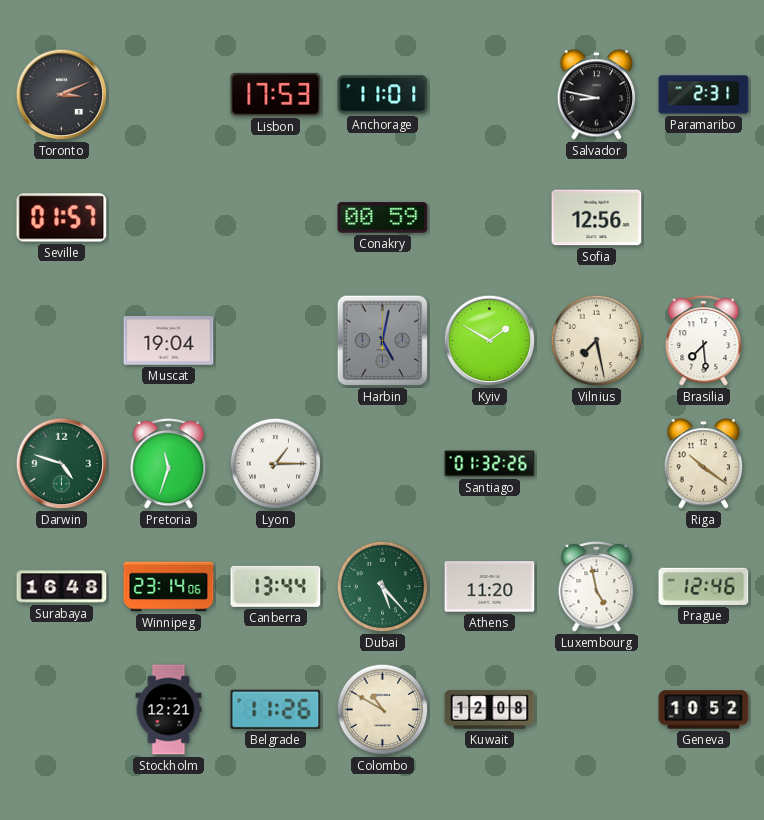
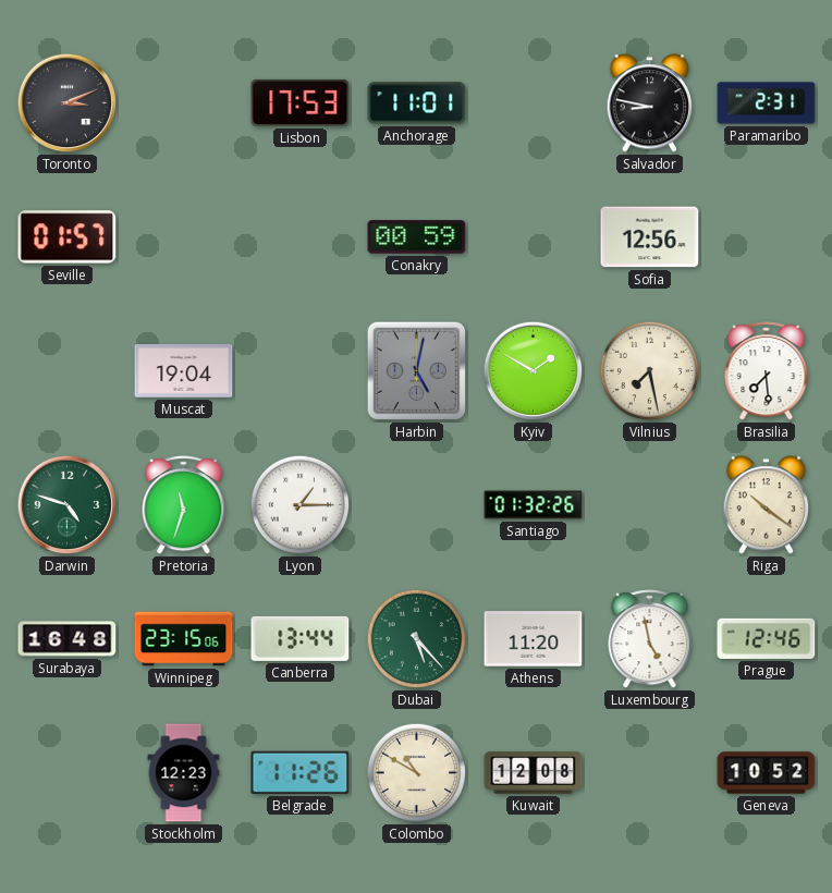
Winnipeg: 23:14 -> 23:15
Stockholm: 12:21 -> 12:23
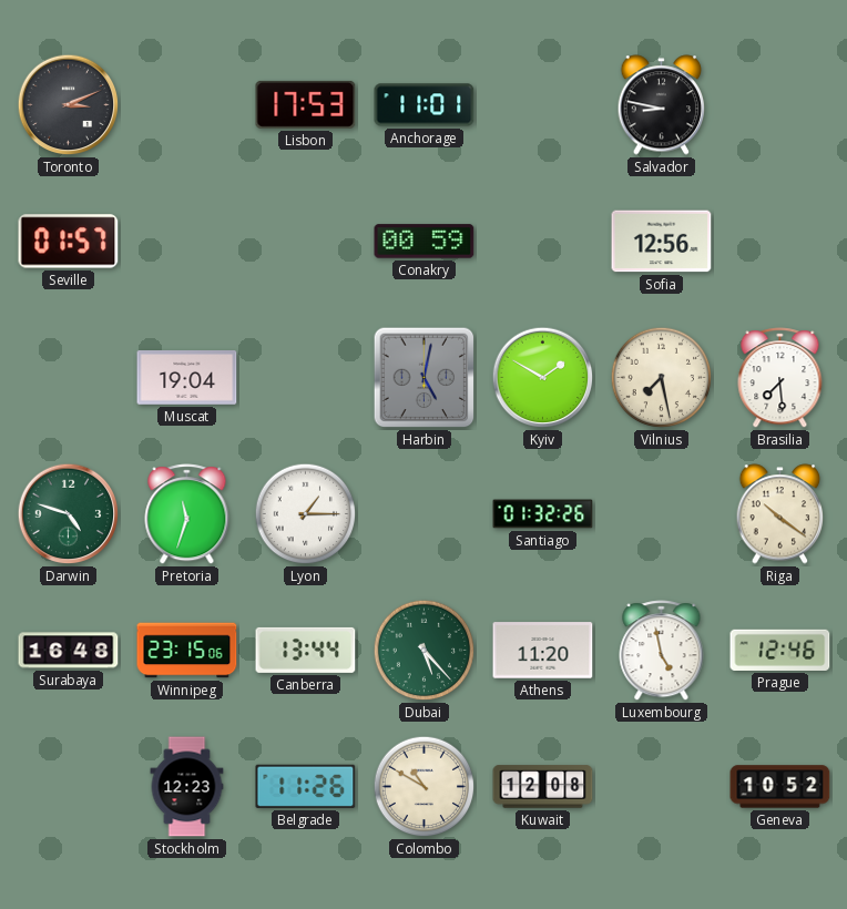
Paramaribo: 2:31 -> none
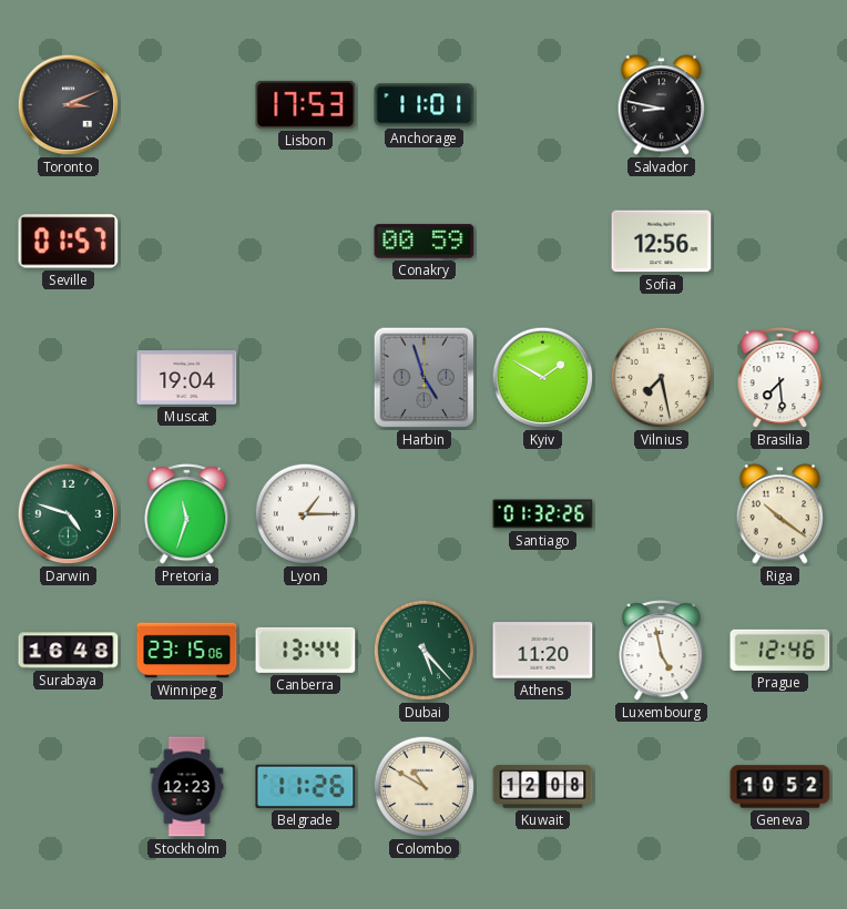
Harbin: 5:02 -> 4:57
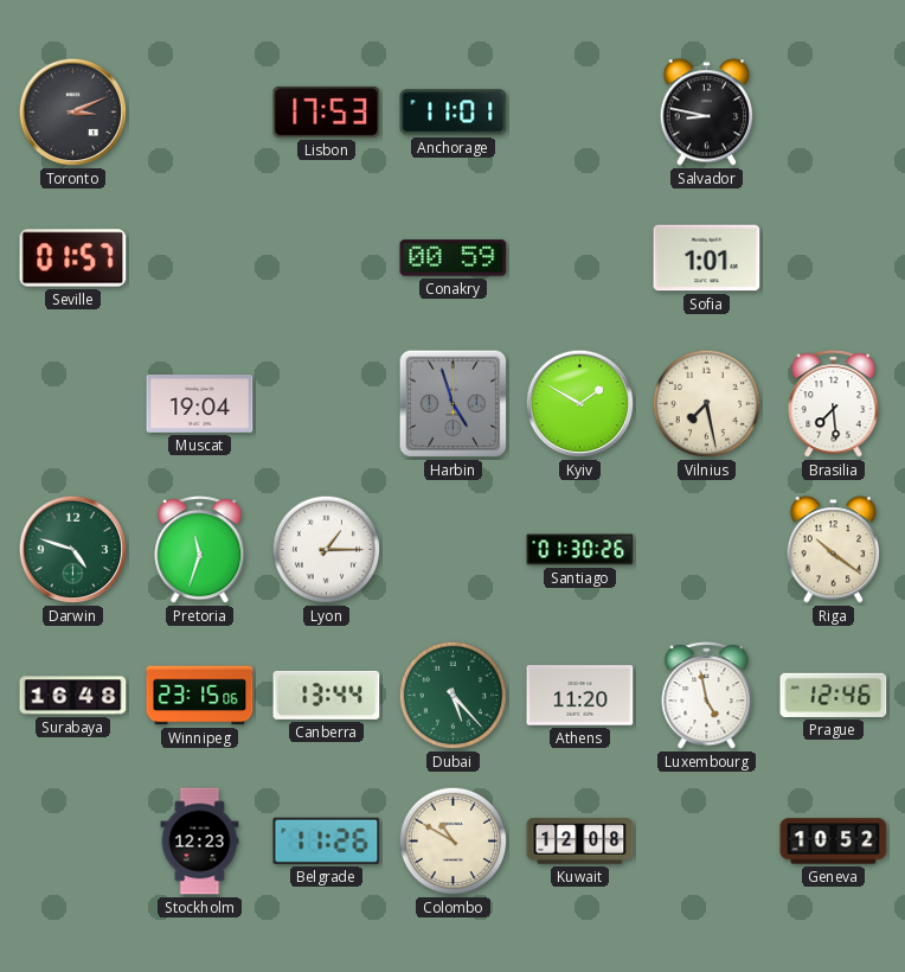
Sofia: 12:56 -> 1:01
Santiago: 01:32 -> 01:30
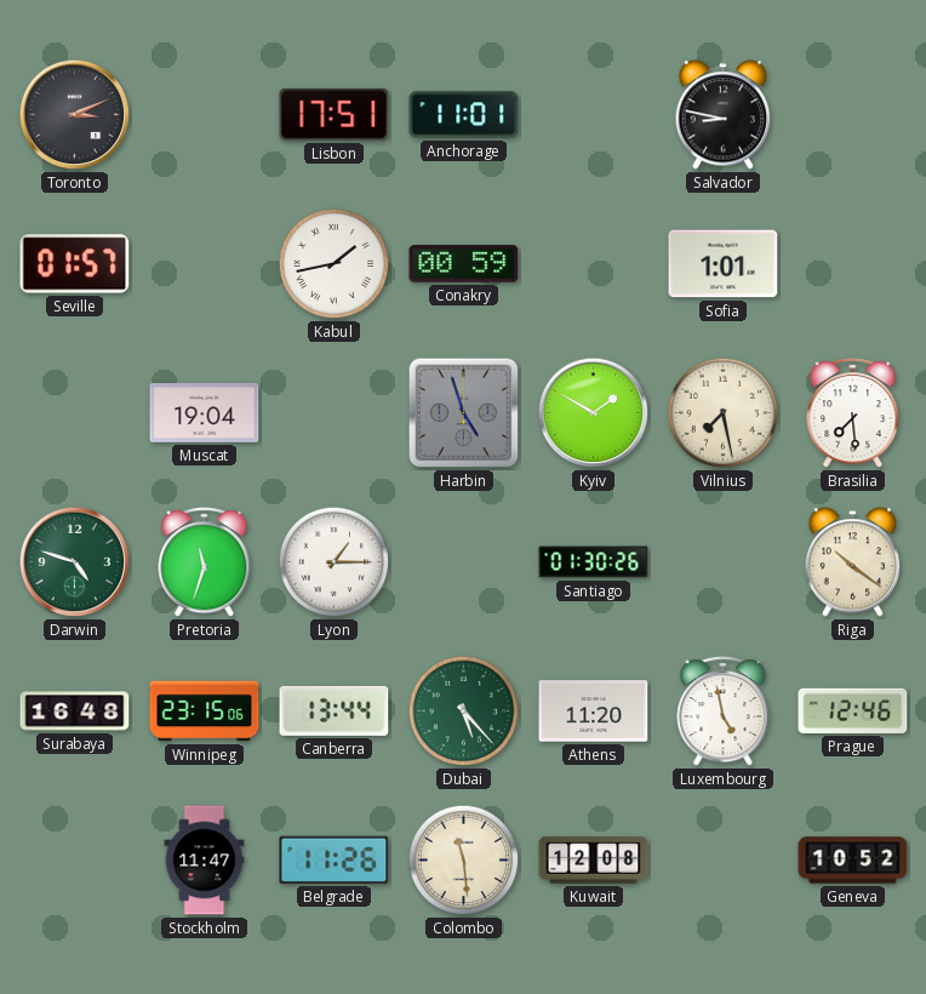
Lisbon: 17:53 -> 17:51
Kabul: none -> 1:43
Stockholm: 12:23 -> 11:47
Colombo: 10:50 -> 11:29
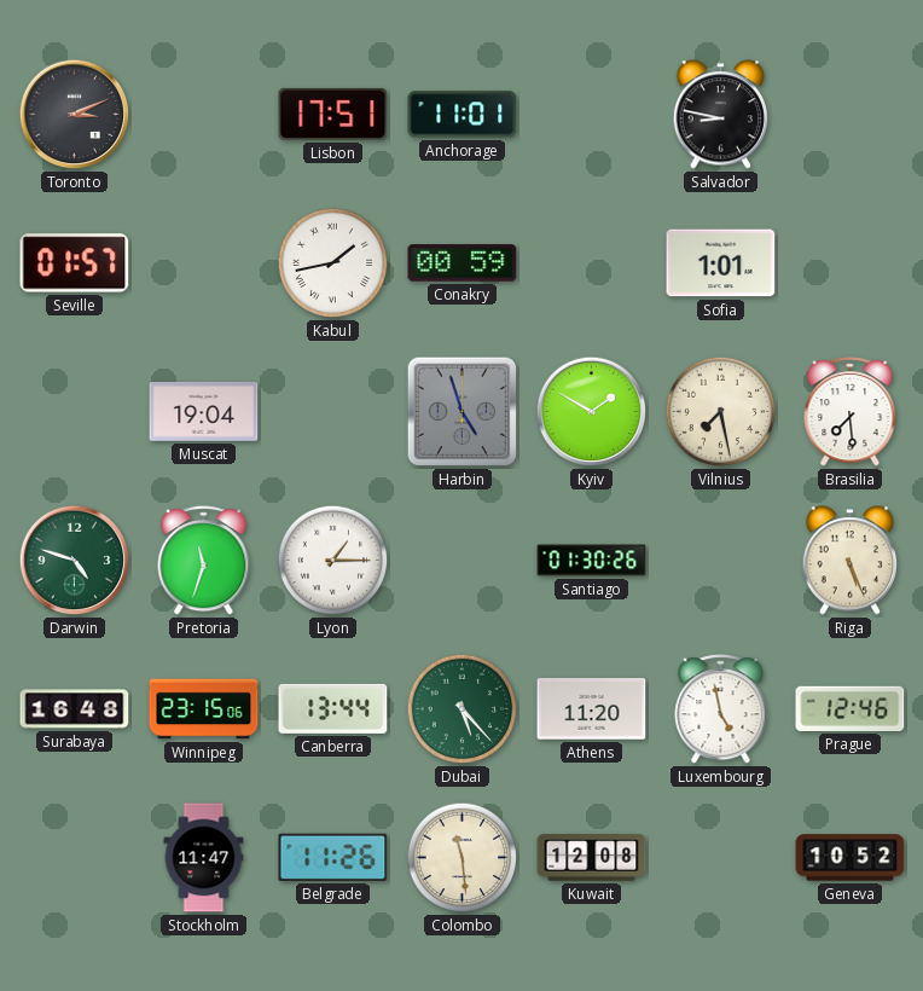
Riga: 10:21 -> 5:26
